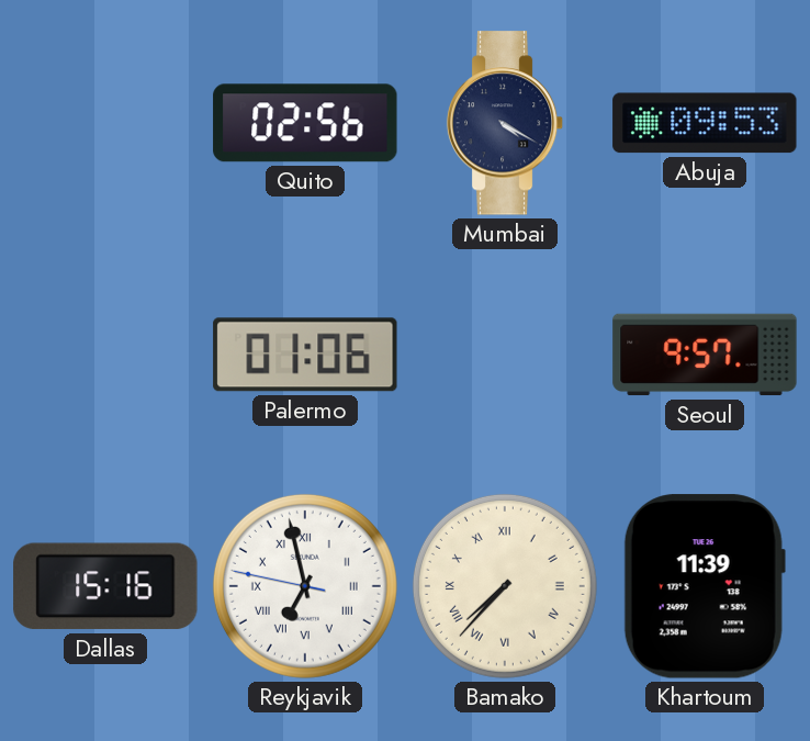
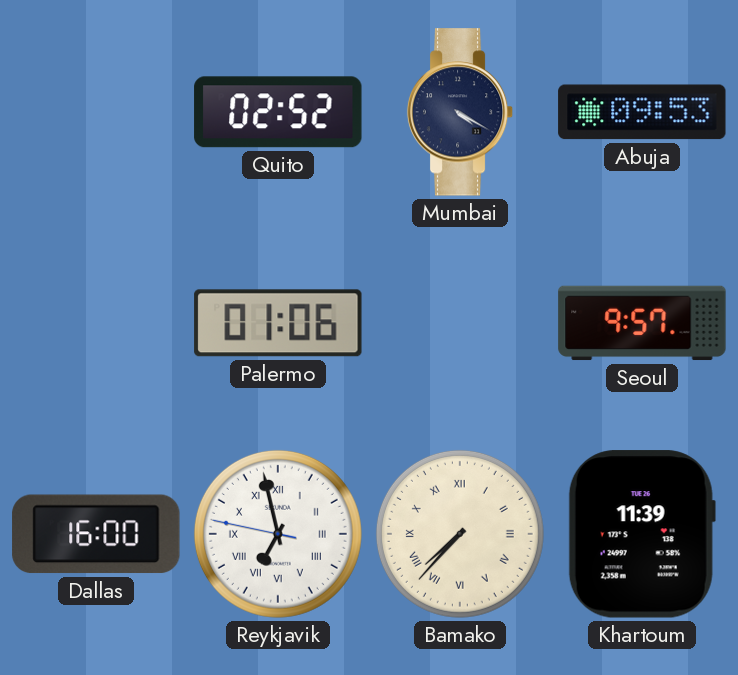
Quito: 02:56 -> 02:52
Dallas: 15:16 -> 16:00
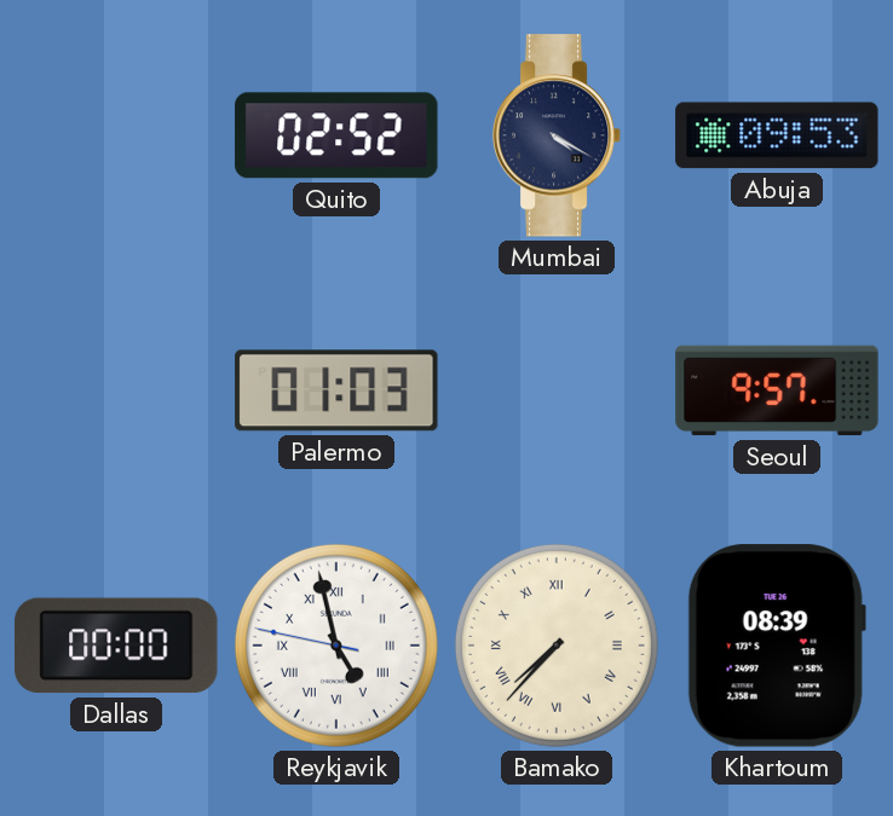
Palermo: 01:06 -> 01:03
Dallas: 16:00 -> 00:00
Reykjavik: 6:57 -> 4:57
Khartoum: 11:39 -> 08:39
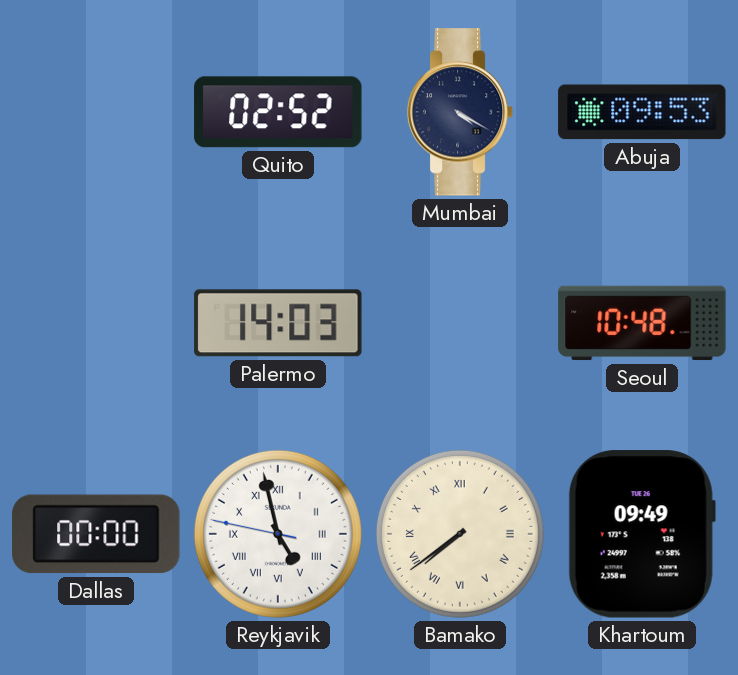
Palermo: 01:03 -> 14:03
Seoul: 9:57 -> 10:48
Bamako: 7:37 -> 7:39
Khartoum: 08:39 -> 09:49
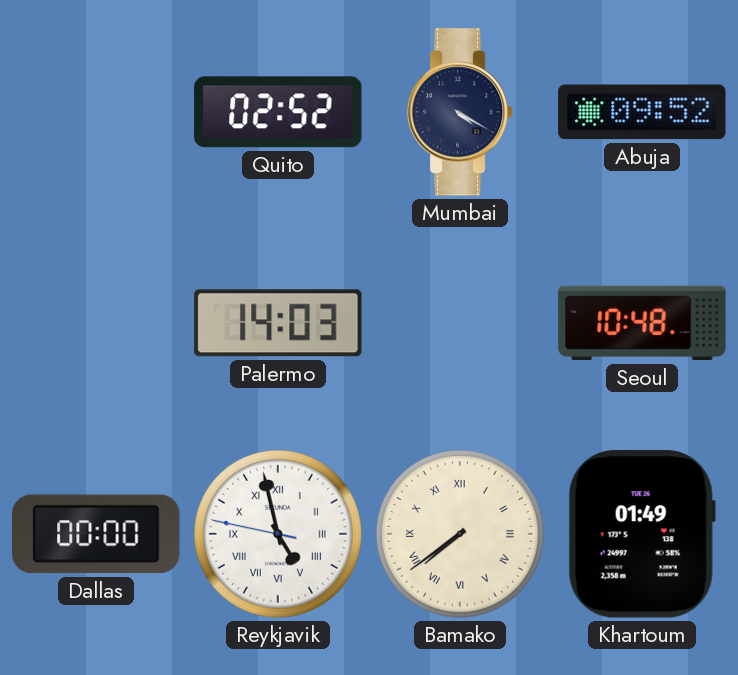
Abuja: 09:53 -> 09:52
Khartoum: 09:49 -> 01:49
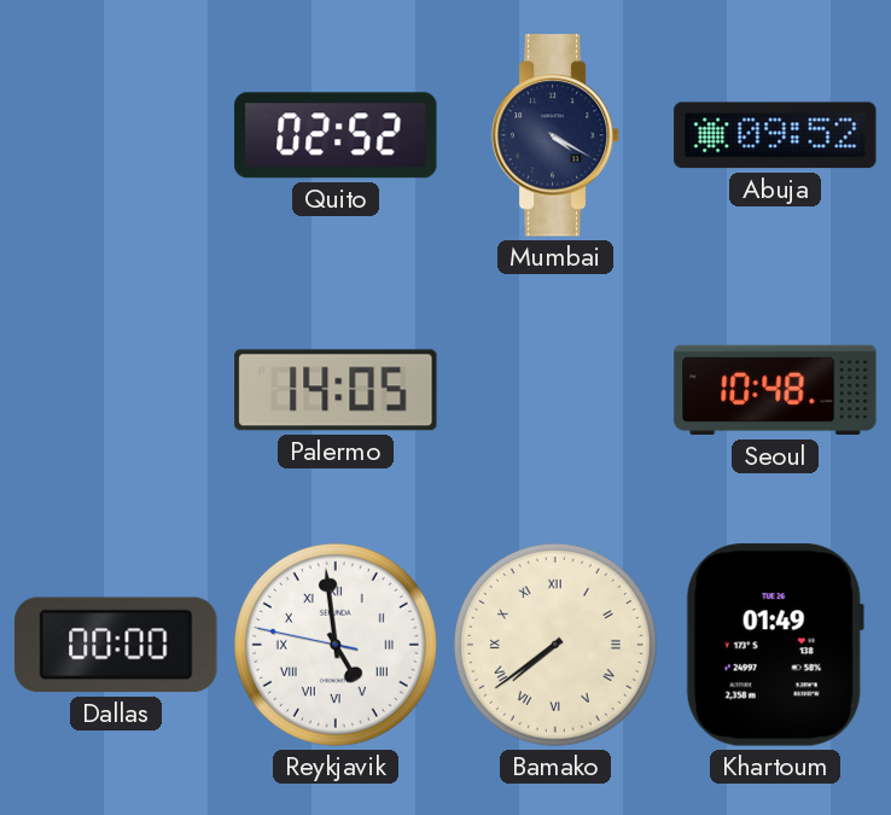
Palermo: 14:03 -> 14:05
Reykjavik: 4:57 -> 4:58
